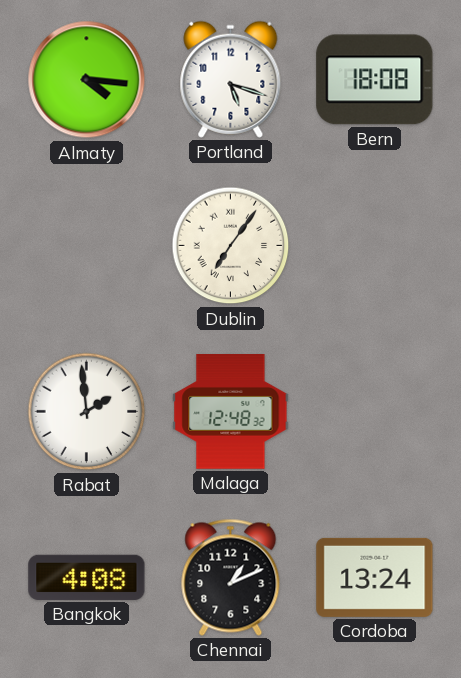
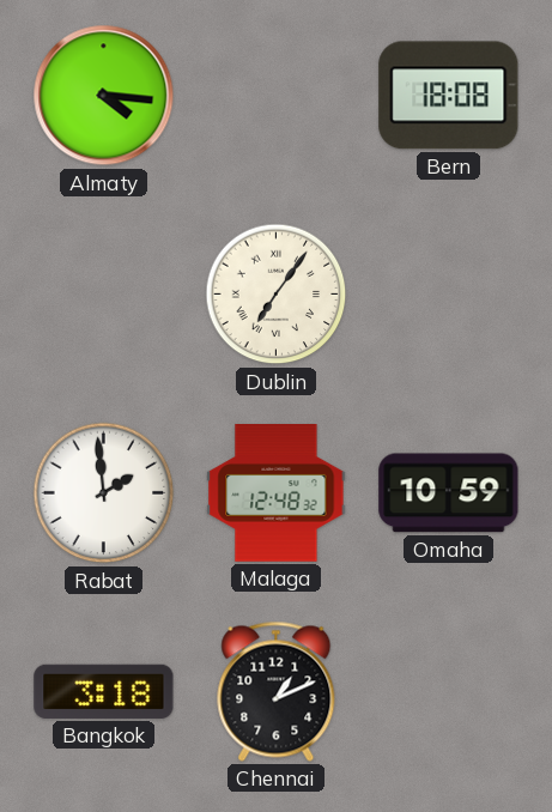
Portland: 5:18 -> none
Omaha: none -> 10:59
Bangkok: 4:08 -> 3:18
Cordoba: 13:24 -> none
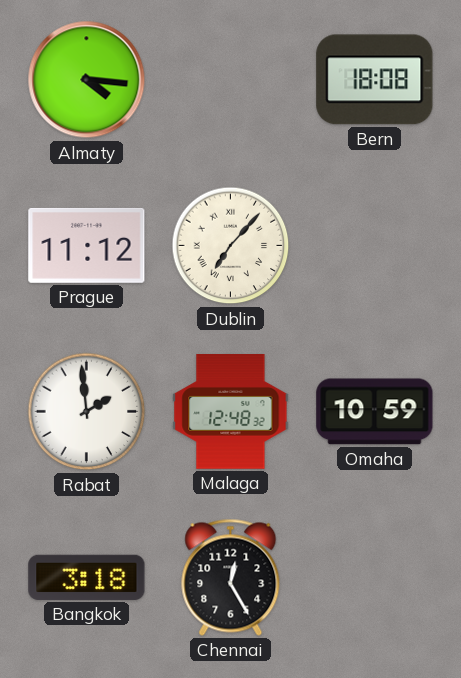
Prague: none -> 11:12
Dublin: 7:06 -> 7:07
Chennai: 1:11 -> 12:25
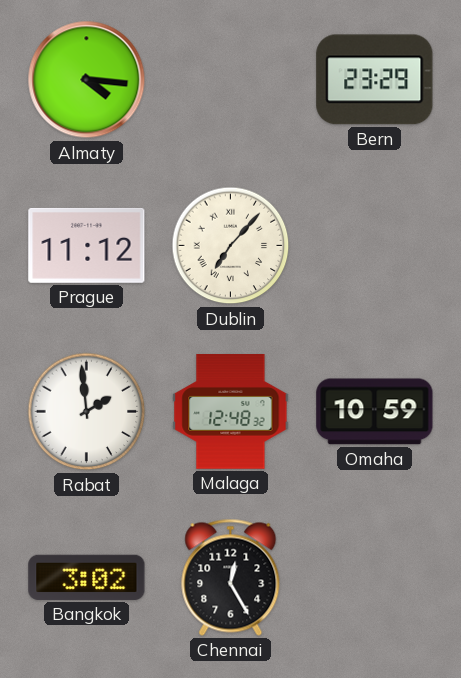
Bern: 18:08 -> 23:29
Bangkok: 3:18 -> 3:02
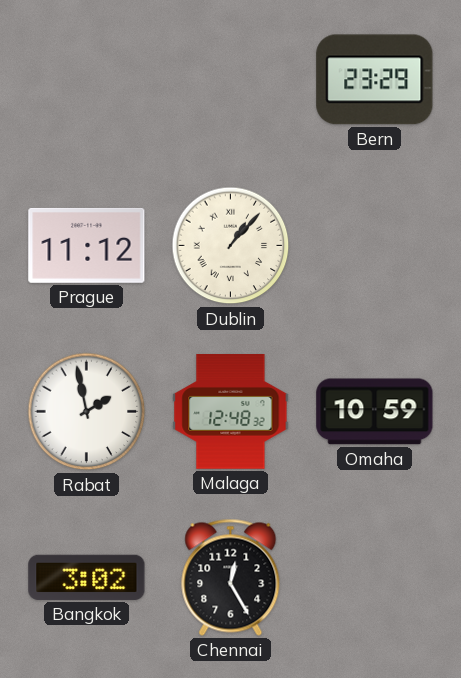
Almaty: 4:16 -> none
Dublin: 7:07 -> 1:07
Rabat: 1:59 -> 1:58
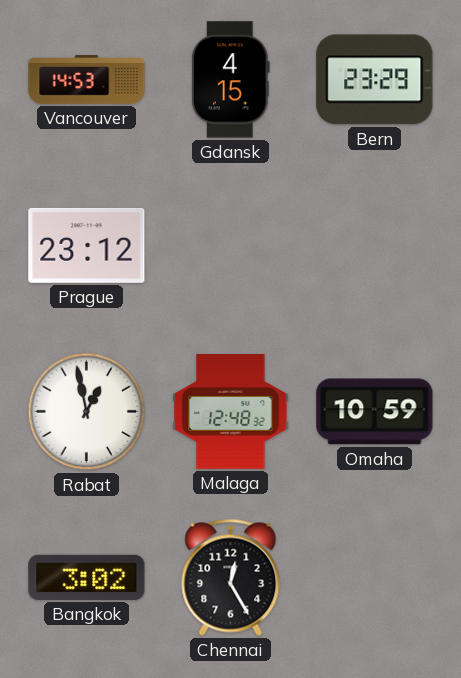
Vancouver: none -> 14:53
Gdansk: none -> 4:15
Prague: 11:12 -> 23:12
Dublin: 1:07 -> none
Rabat: 1:58 -> 12:58
